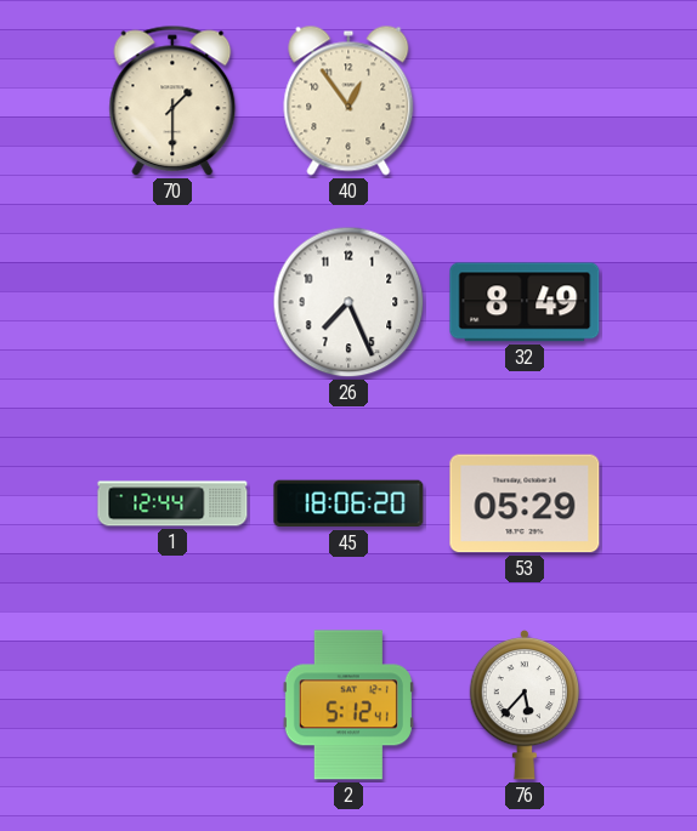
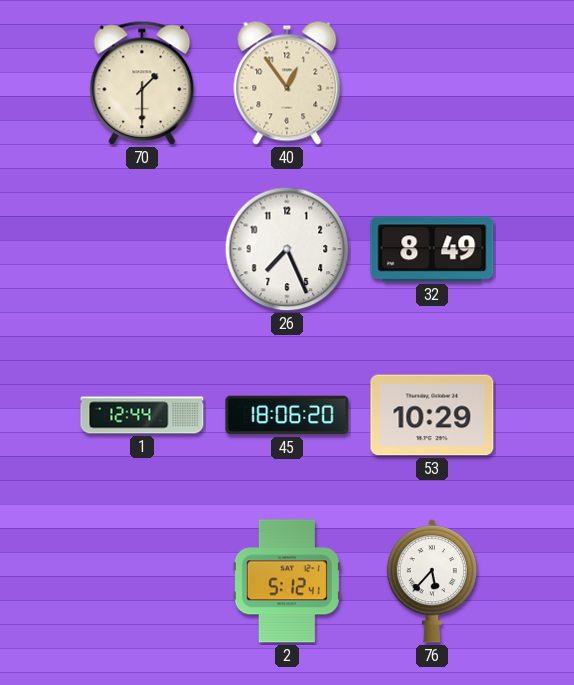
53: 05:29 -> 10:29
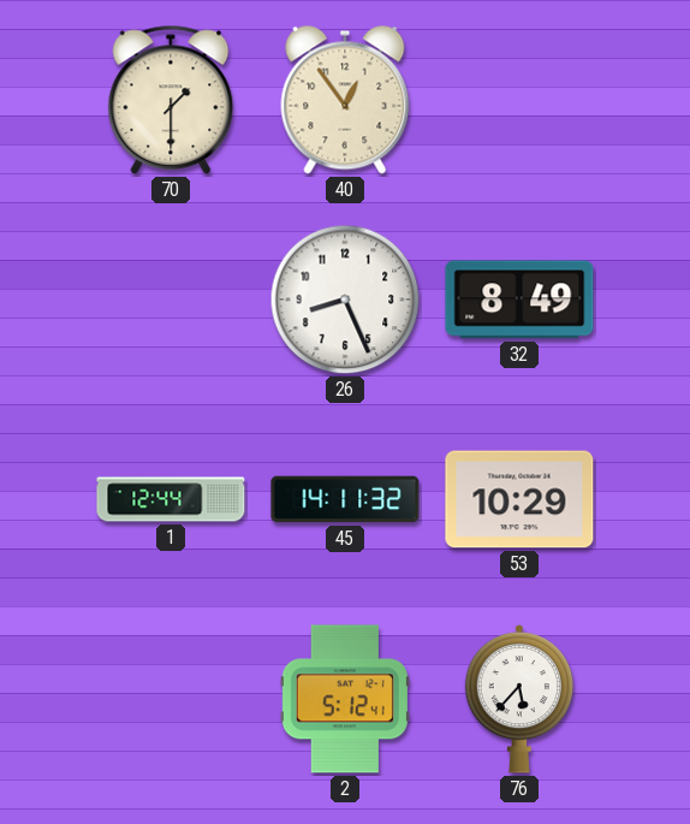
26: 7:26 -> 8:26
45: 18:06 -> 14:11
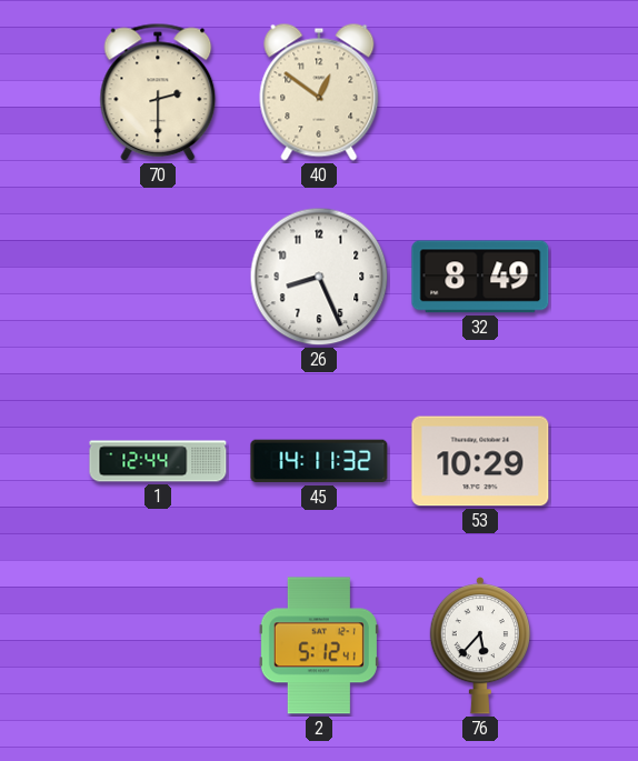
70: 1:30 -> 2:30
40: 12:54 -> 12:51
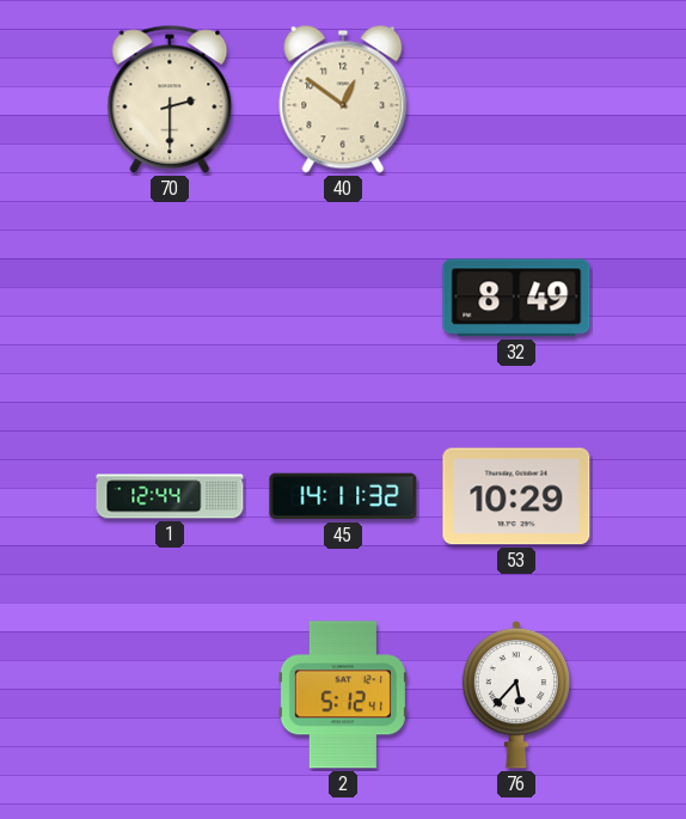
26: 8:26 -> none
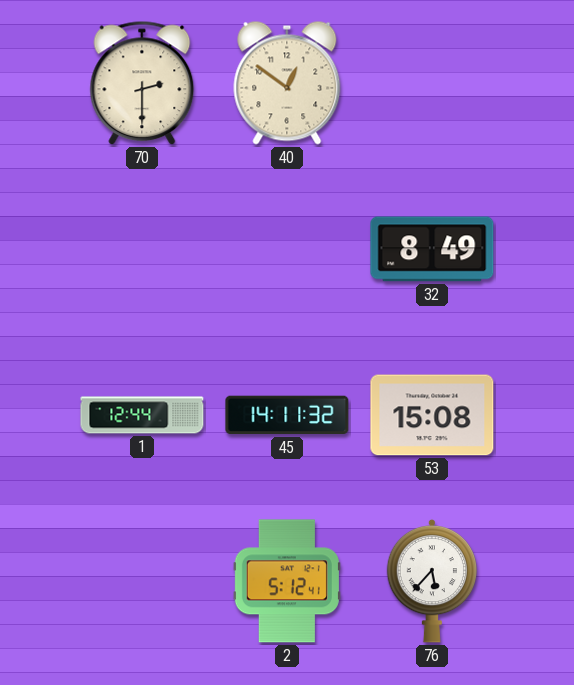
53: 10:29 -> 15:08
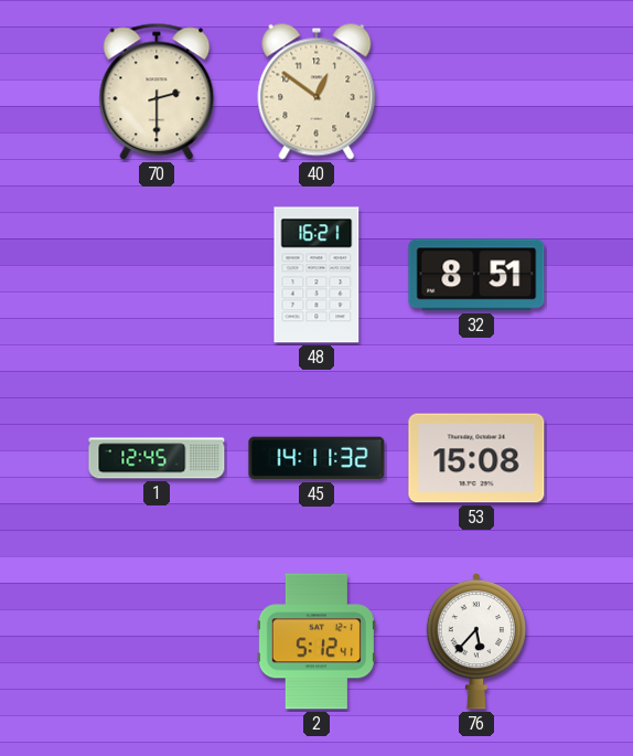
48: none -> 16:21
32: 8:49 -> 8:51
1: 12:44 -> 12:45
